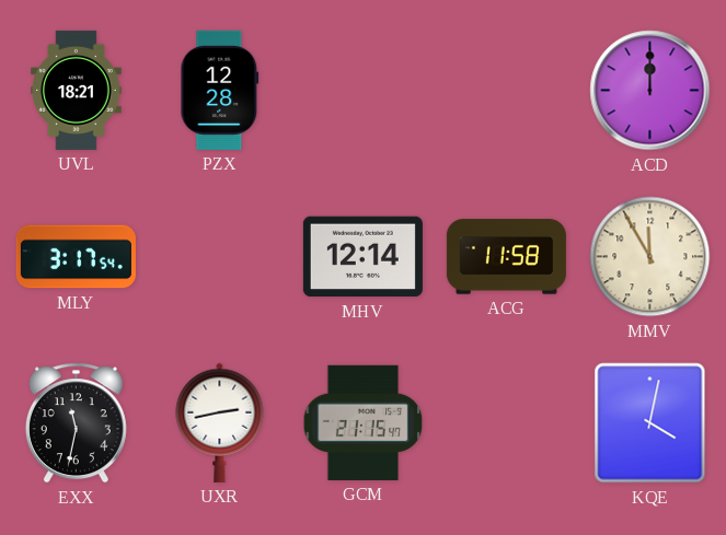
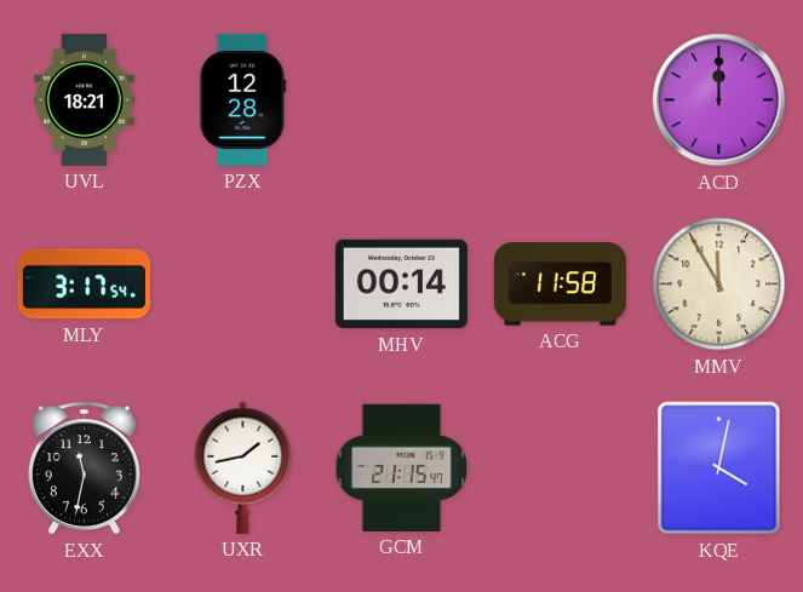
MHV: 12:14 -> 00:14
UXR: 2:43 -> 1:43
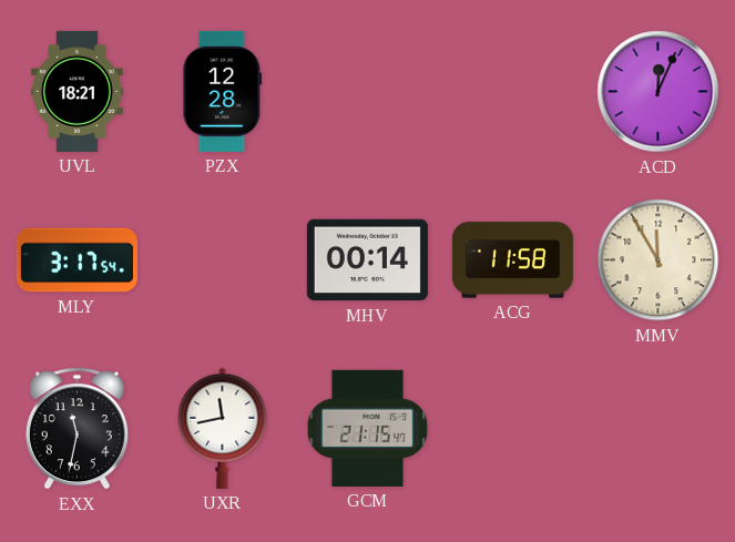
ACD: 12:00 -> 12:04
UXR: 1:43 -> 11:43
KQE: 4:02 -> none
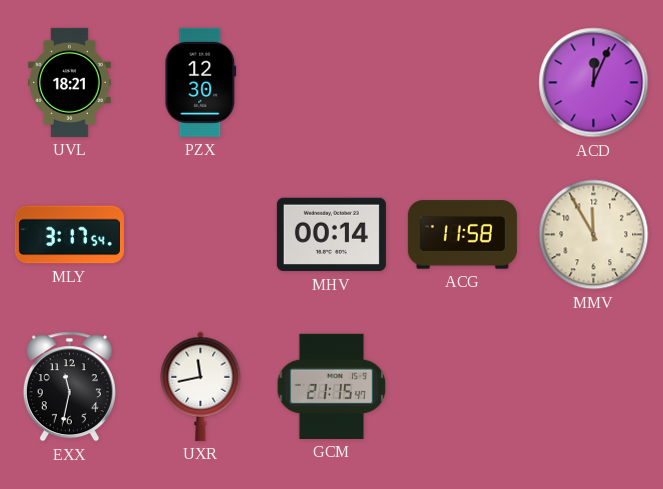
PZX: 12:28 -> 12:30
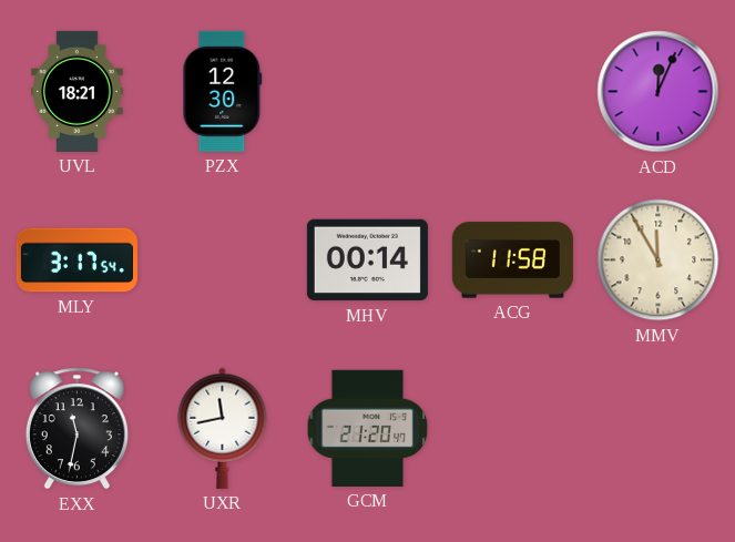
GCM: 21:15 -> 21:20
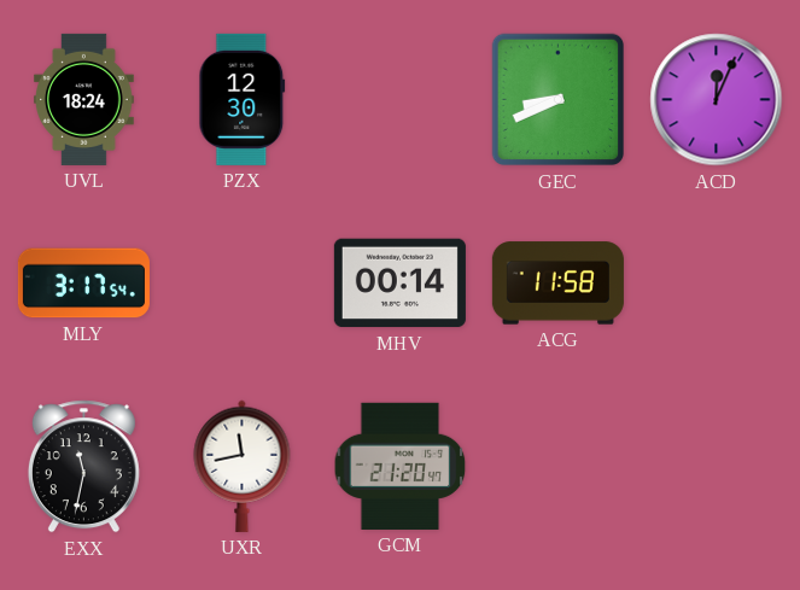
UVL: 18:21 -> 18:24
GEC: none -> 8:41
MMV: 11:55 -> none
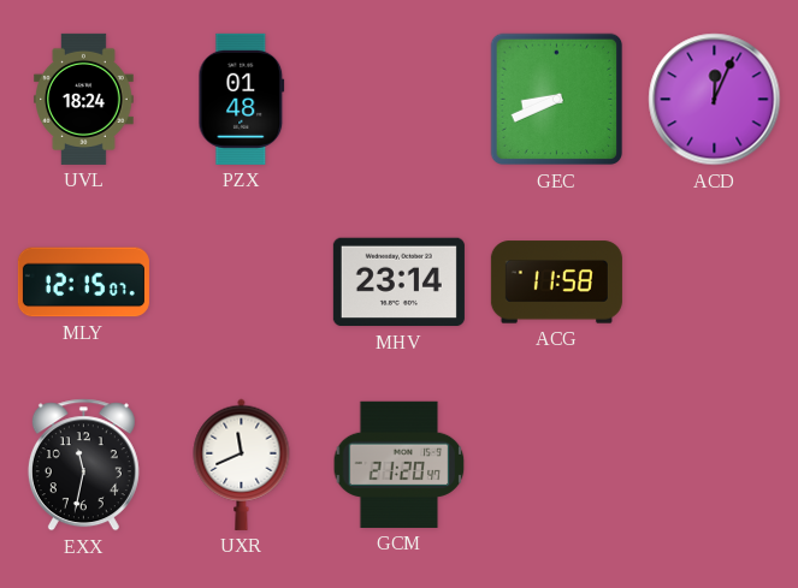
PZX: 12:30 -> 01:48
MLY: 3:17 -> 12:15
MHV: 00:14 -> 23:14
UXR: 11:43 -> 11:41
